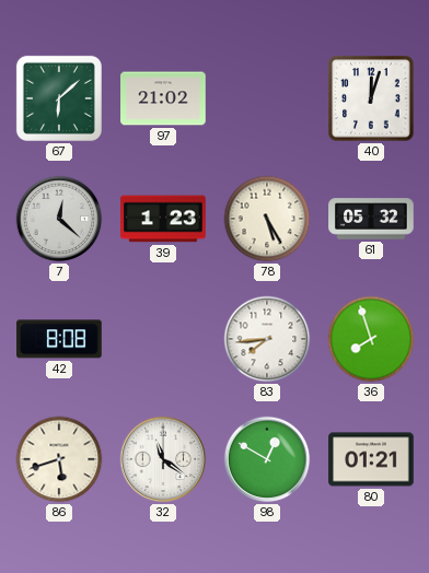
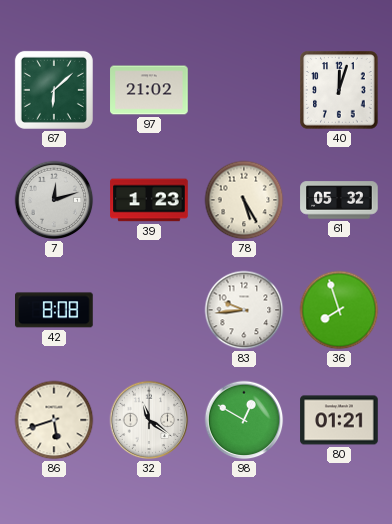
7: 12:22 -> 12:12
83: 7:44 -> 9:44
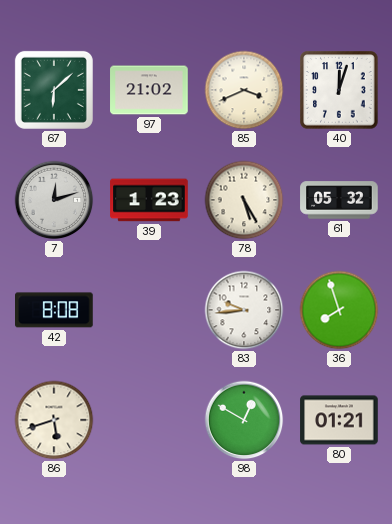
85: none -> 3:41
32: 11:21 -> none
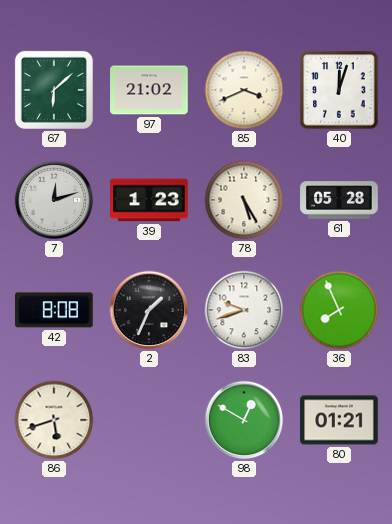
61: 05:32 -> 05:28
2: none -> 1:34
83: 9:44 -> 9:42
36: 7:57 -> 7:56
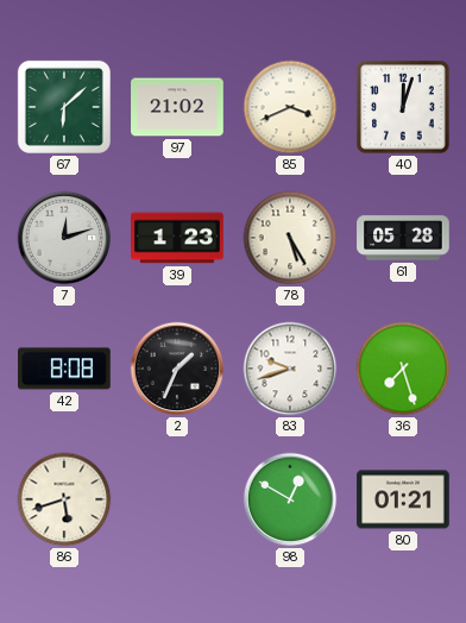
36: 7:56 -> 7:27
